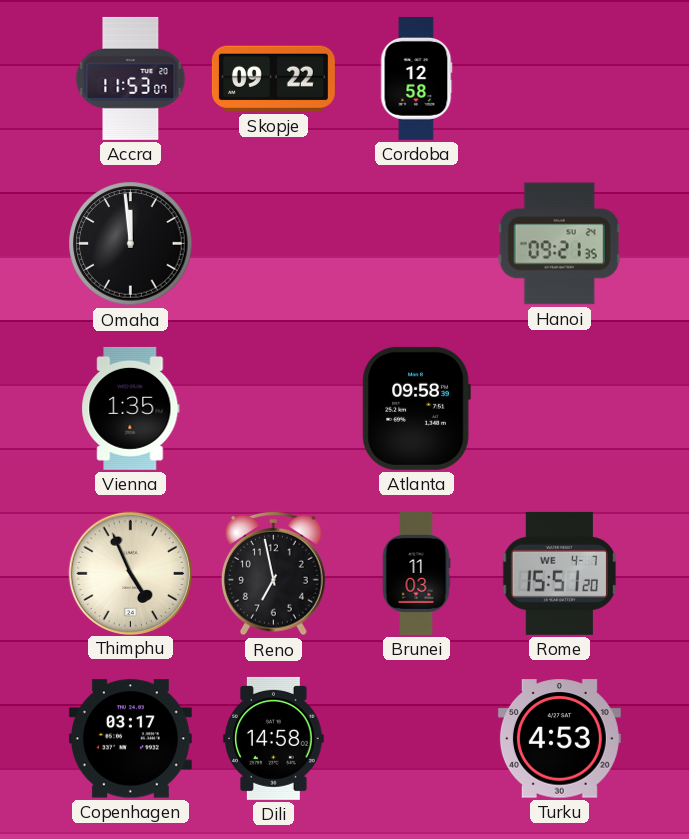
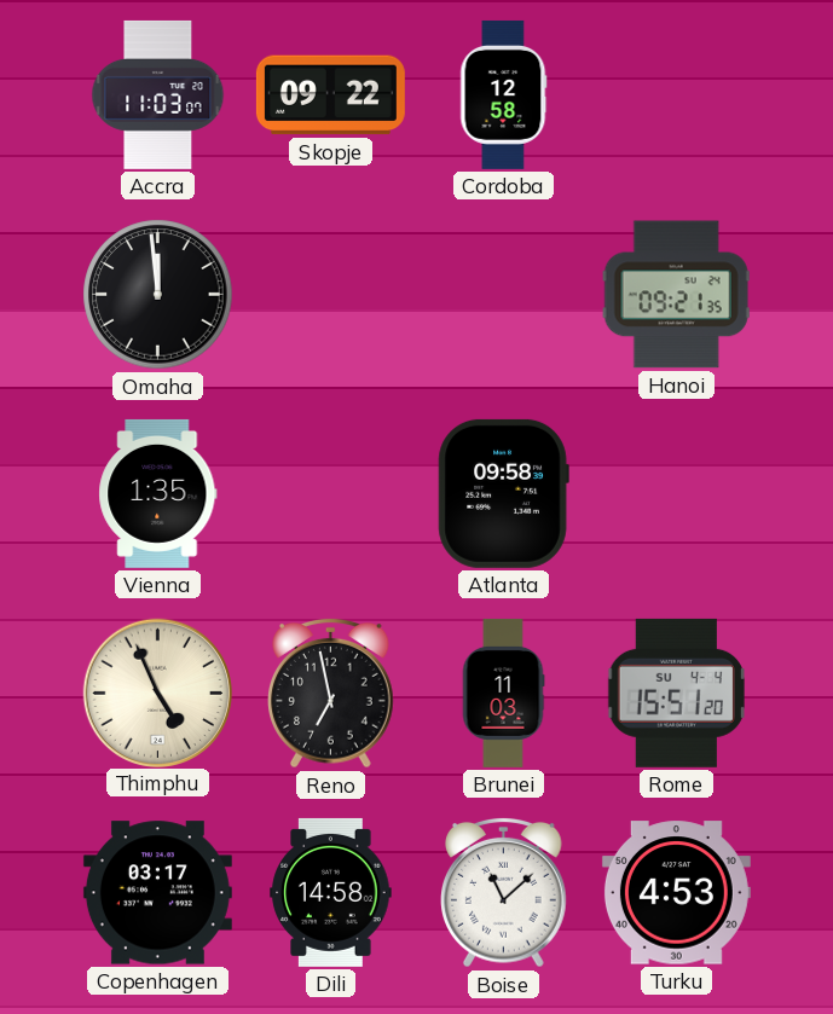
Accra: 11:53 -> 11:03
Rome date: WE 4-7 -> SU 4-4
Boise: none -> 11:08
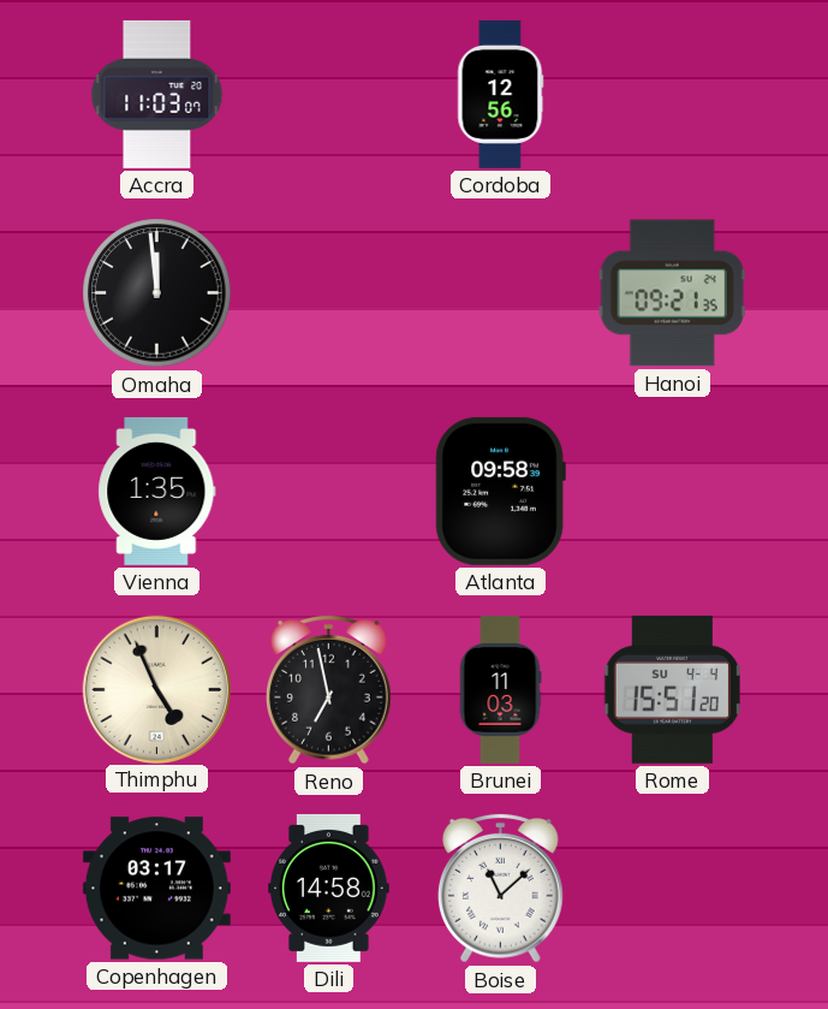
Skopje: 09:22 -> none
Cordoba: 12:58 -> 12:56
Turku: 4:53 -> none
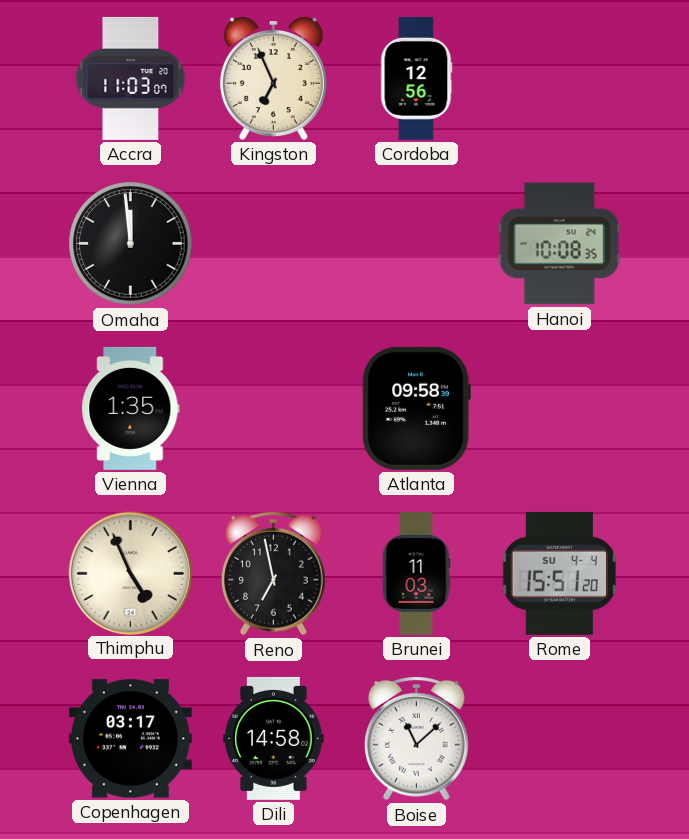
Kingston: none -> 6:56
Hanoi: 09:21 -> 10:08
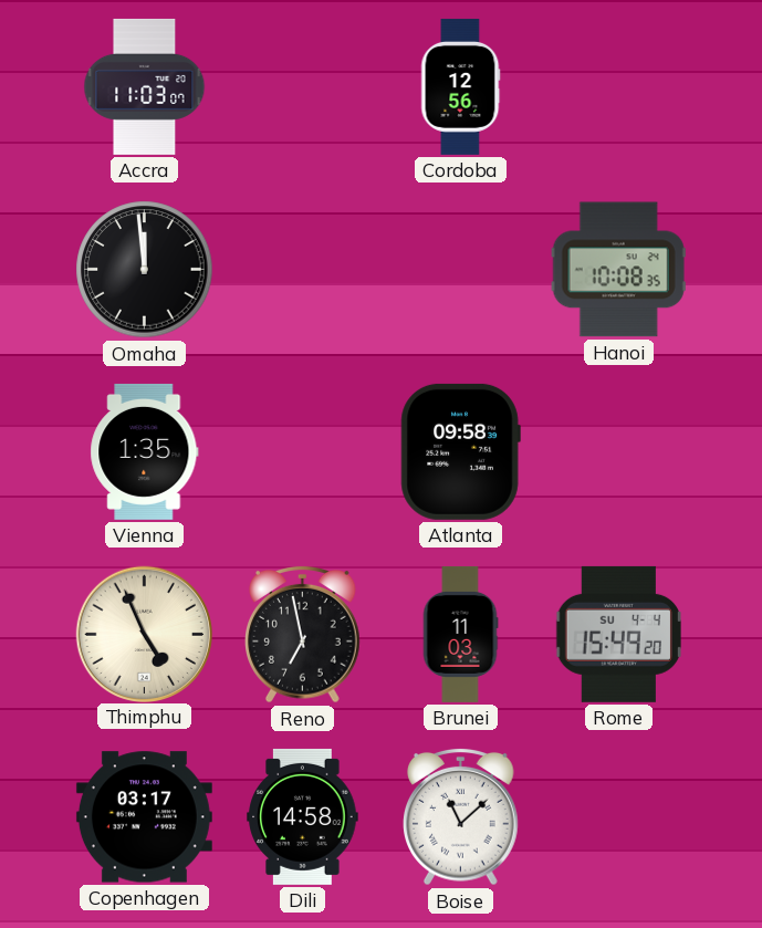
Kingston: 6:56 -> none
Rome: 15:51 -> 15:49
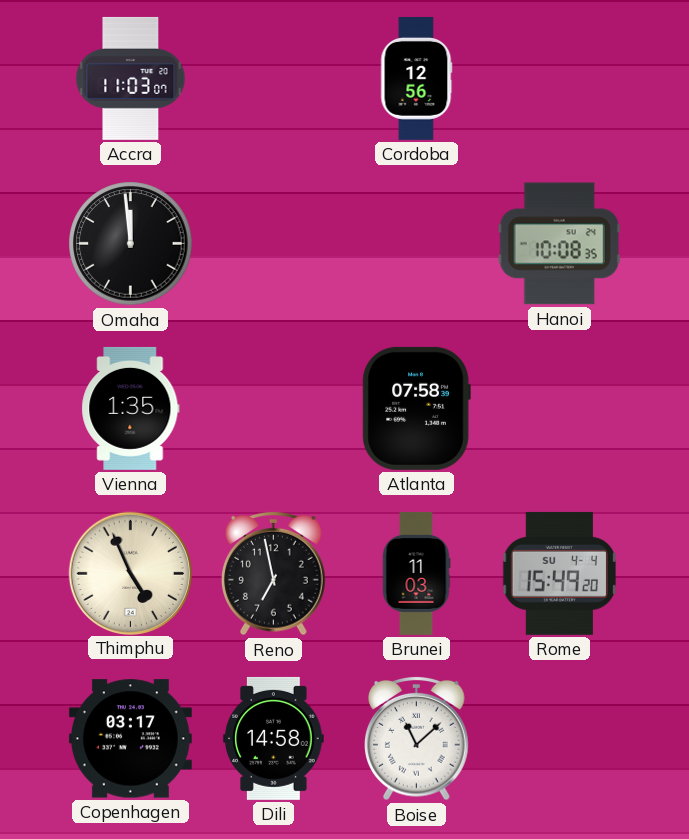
Atlanta: 09:58 -> 07:58
